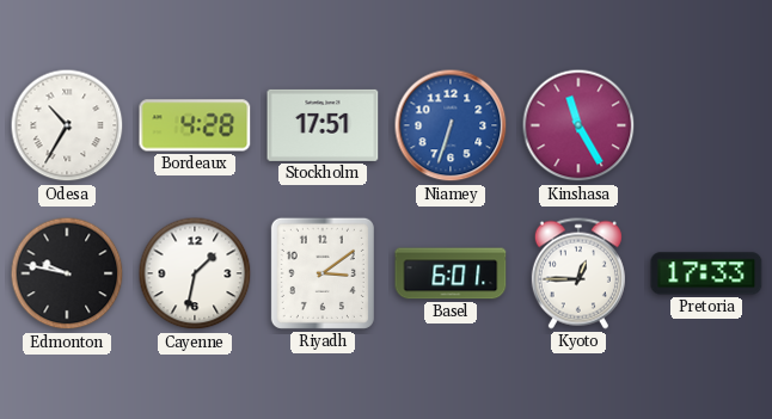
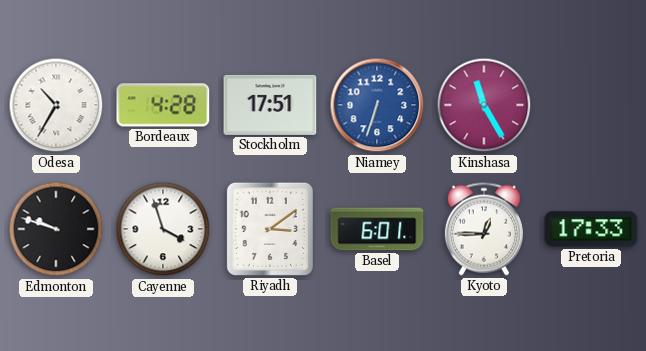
Edmonton: 9:47 -> 9:48
Cayenne: 1:32 -> 3:57
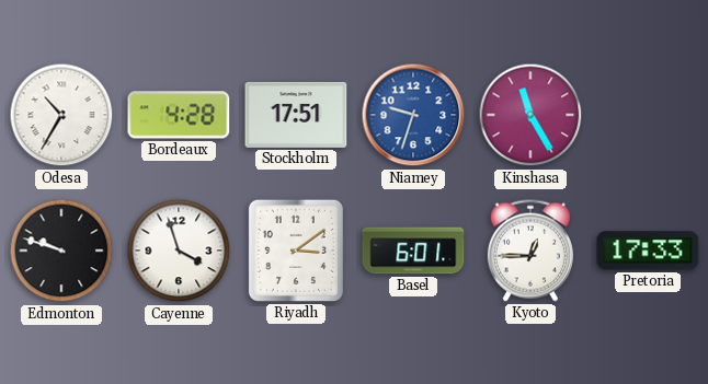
Niamey: 6:33 -> 9:33
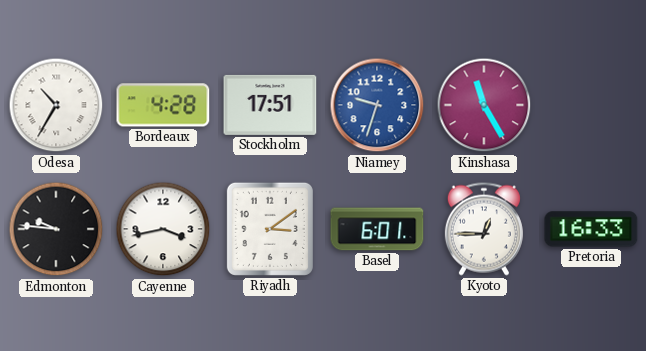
Edmonton: 9:48 -> 9:46
Cayenne: 3:57 -> 3:43
Pretoria: 17:33 -> 16:33
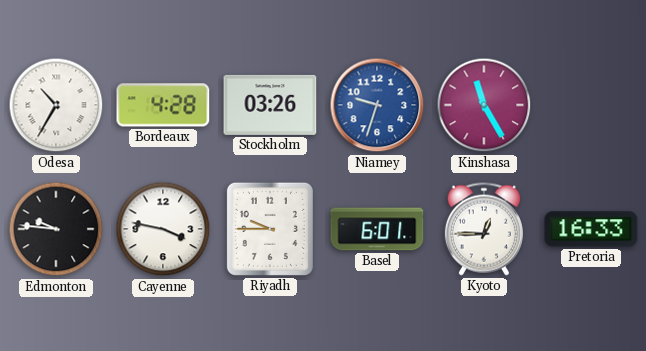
Stockholm: 17:51 -> 03:26
Cayenne: 3:43 -> 3:47
Riyadh: 3:09 -> 9:45
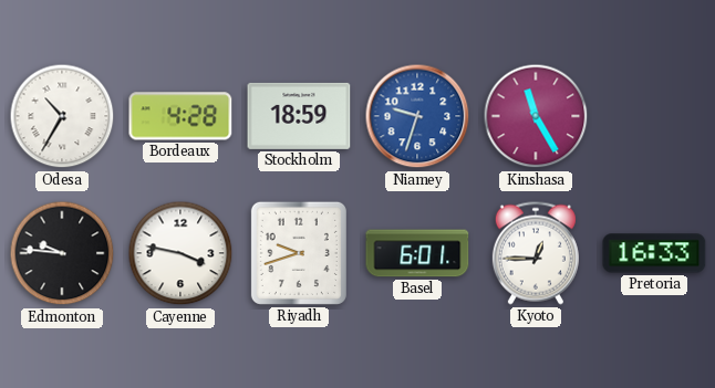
Stockholm: 03:26 -> 18:59
Riyadh: 9:45 -> 9:42
